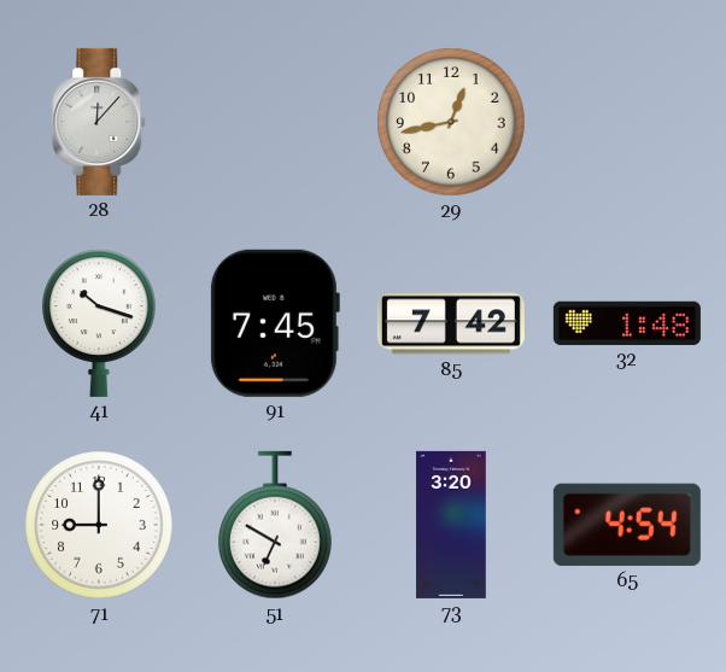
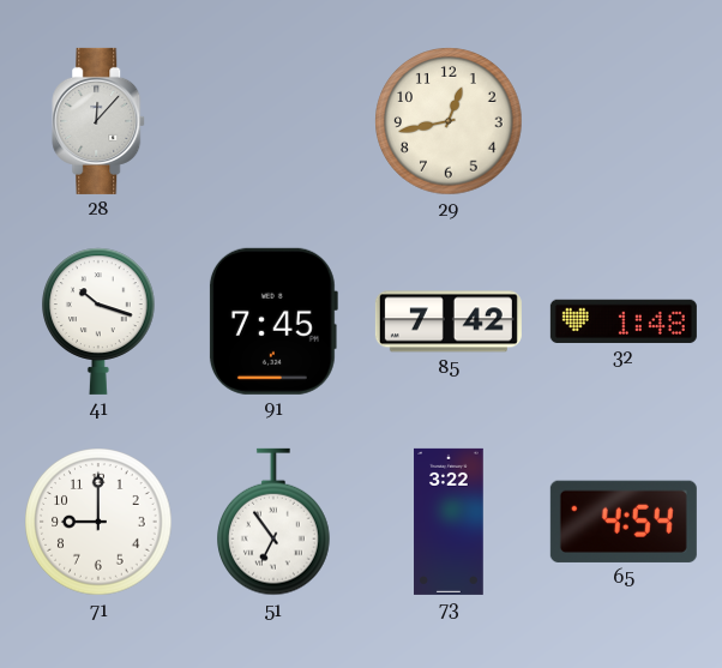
51: 6:50 -> 6:54
73: 3:20 -> 3:22
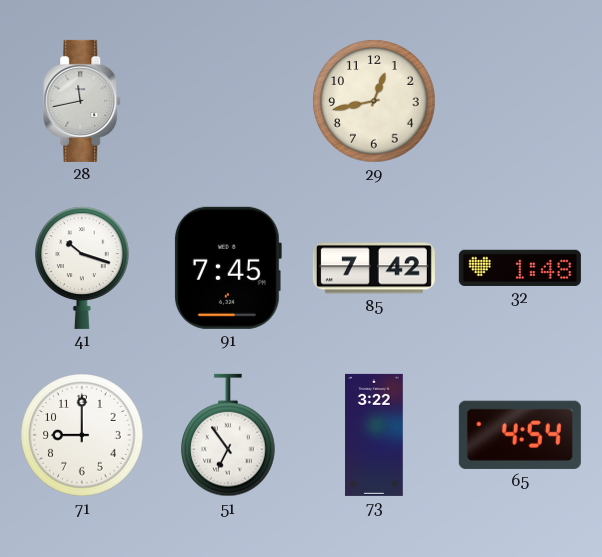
28: 12:07 -> 11:43
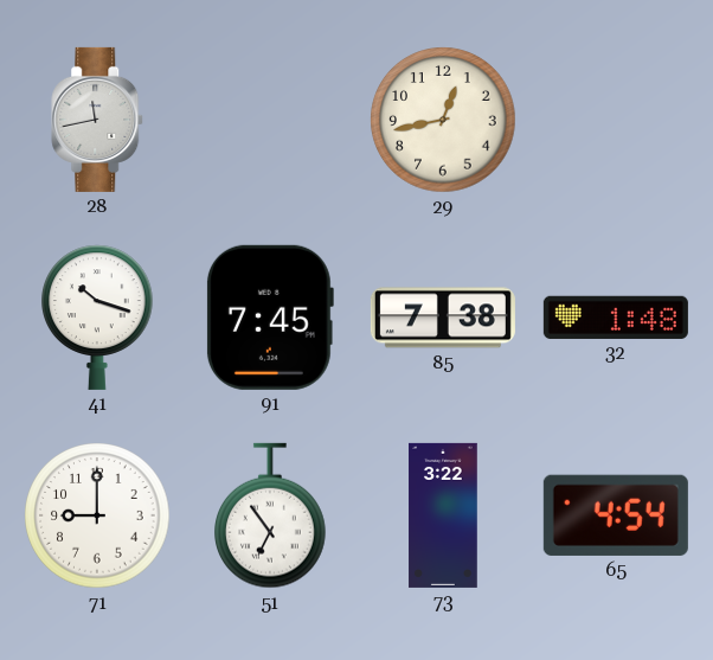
85: 7:42 -> 7:38
